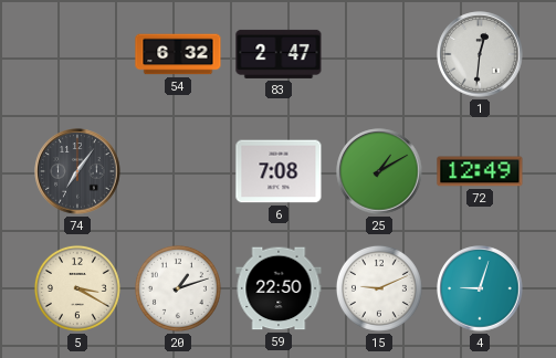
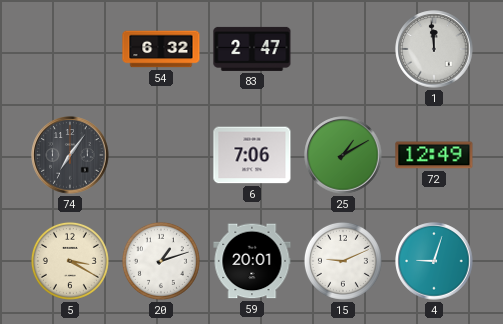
1: 12:31 -> 11:59
6: 7:08 -> 7:06
59: 22:50 -> 20:01
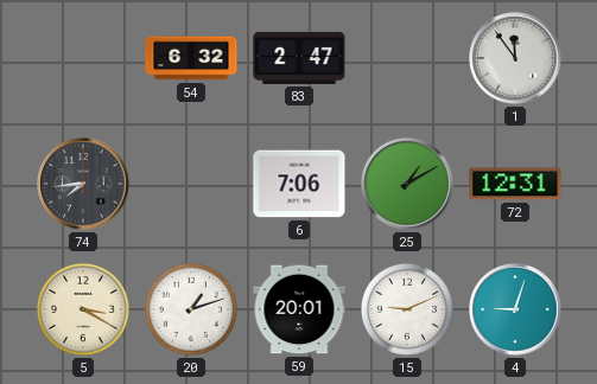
1: 11:59 -> 11:54
74: 7:06 -> 7:44
72: 12:49 -> 12:31
